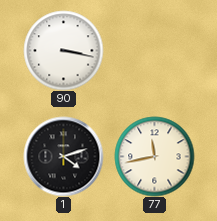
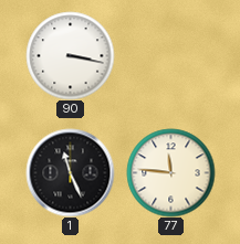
1: 4:12 -> 11:26
77: 11:43 -> 11:46
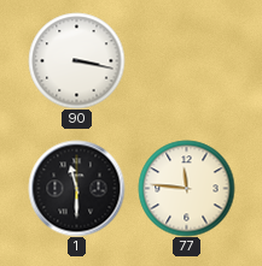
1: 11:26 -> 11:30
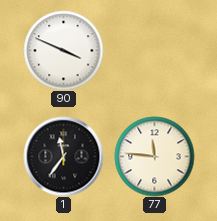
90: 3:17 -> 3:49
1: 11:30 -> 11:36
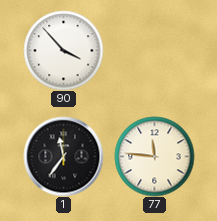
90: 3:49 -> 3:53
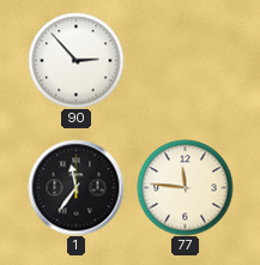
90: 3:53 -> 2:53
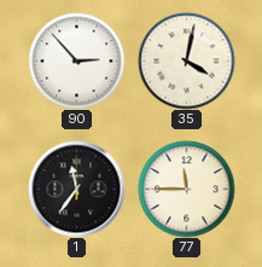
35: none -> 4:02
77: 11:46 -> 11:45
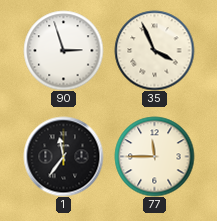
90: 2:53 -> 2:57
35: 4:02 -> 3:56
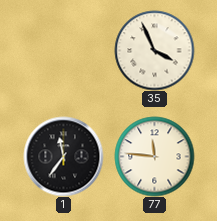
90: 2:57 -> none
77: 11:45 -> 11:46
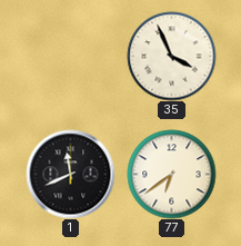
1: 11:36 -> 11:41
77: 11:46 -> 6:39
